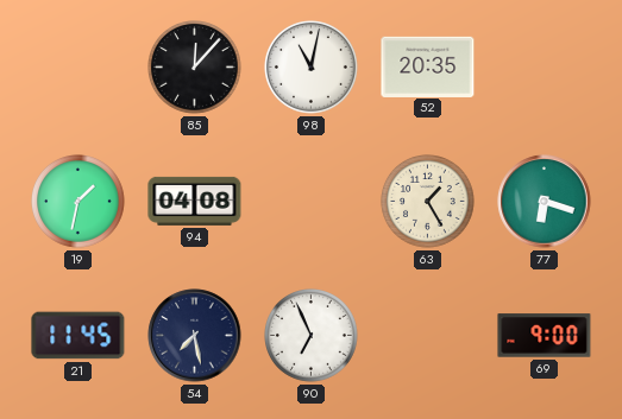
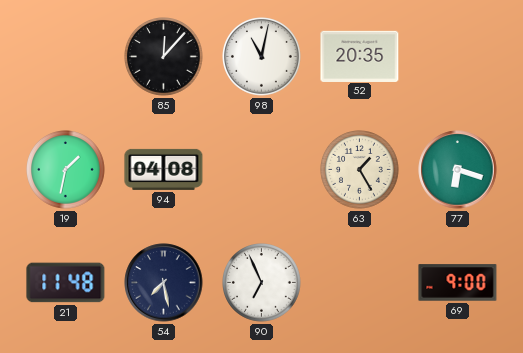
21: 11:45 -> 11:48
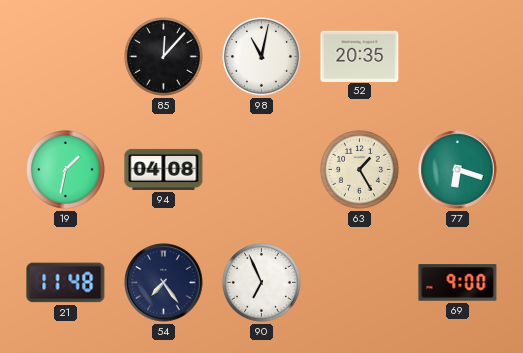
54: 7:28 -> 7:24
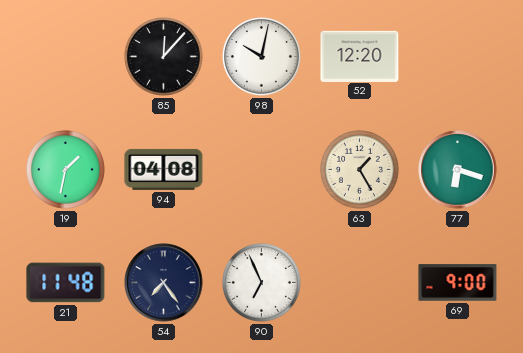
98: 11:02 -> 10:02
52: 20:35 -> 12:20
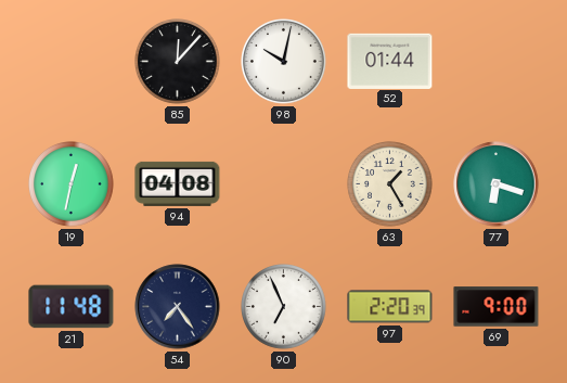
52: 12:20 -> 01:44
19: 1:32 -> 12:32
97: none -> 2:20
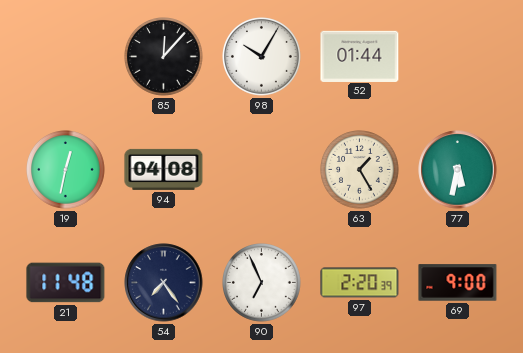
98: 10:02 -> 10:05
77: 6:18 -> 5:32
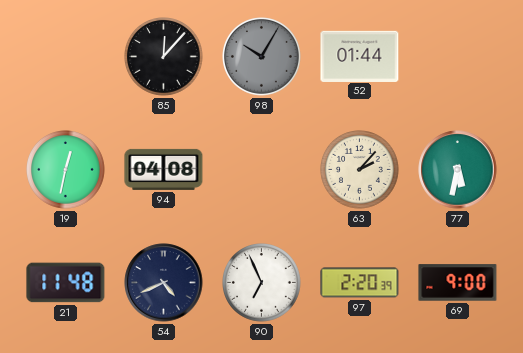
98 dial: white -> grey
63: 1:25 -> 2:07
54: 7:24 -> 4:41
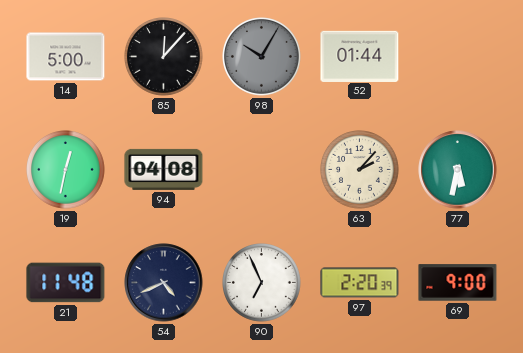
14: none -> 5:00
